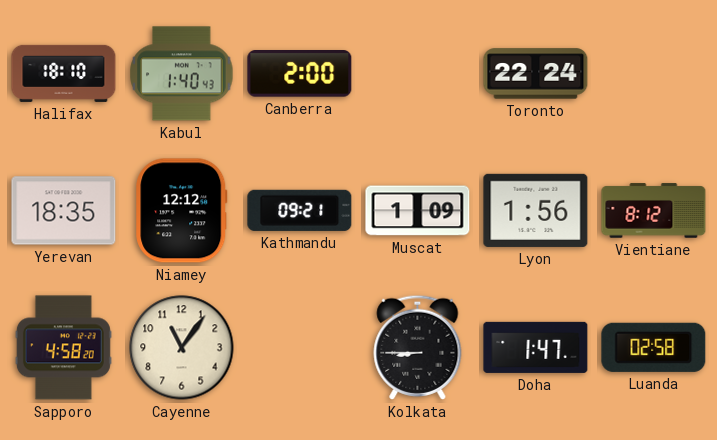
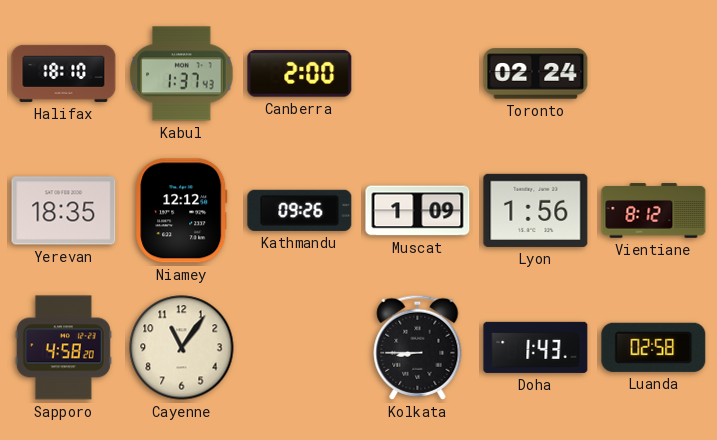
Kabul: 1:40 -> 1:37
Toronto: 22:24 -> 02:24
Kathmandu: 09:21 -> 09:26
Doha: 1:47 -> 1:43
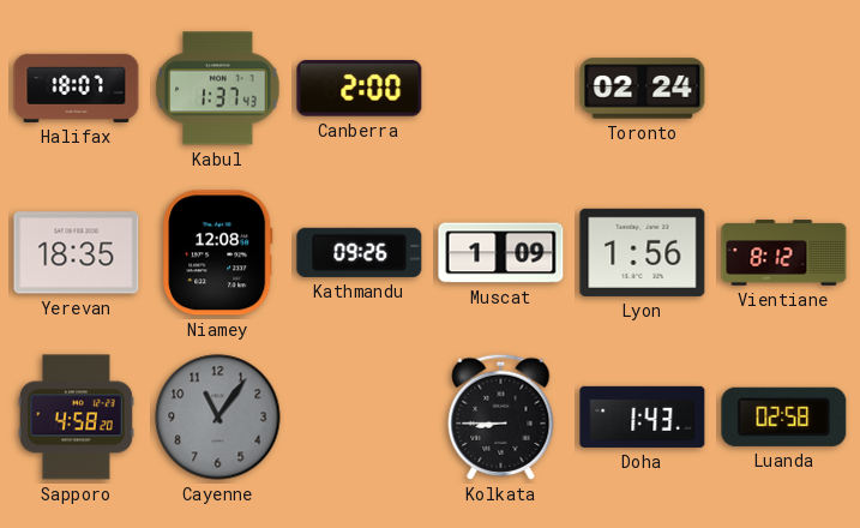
Halifax: 18:10 -> 18:07
Niamey: 12:12 -> 12:08
Cayenne dial: cream -> grey
